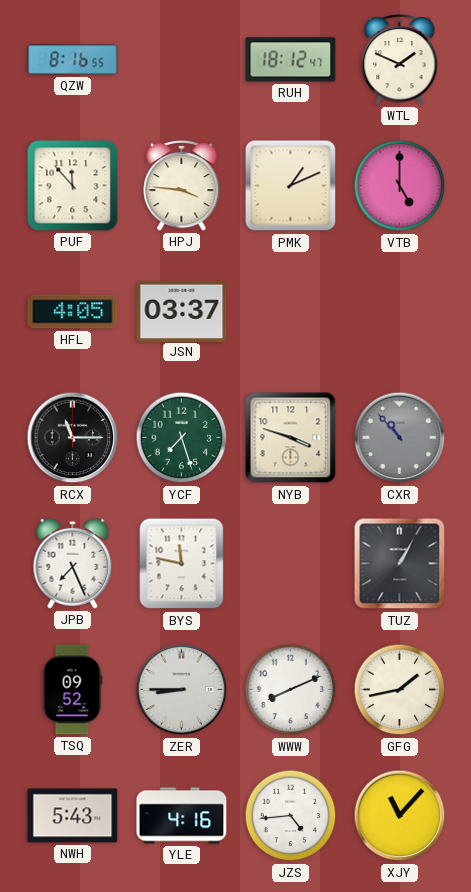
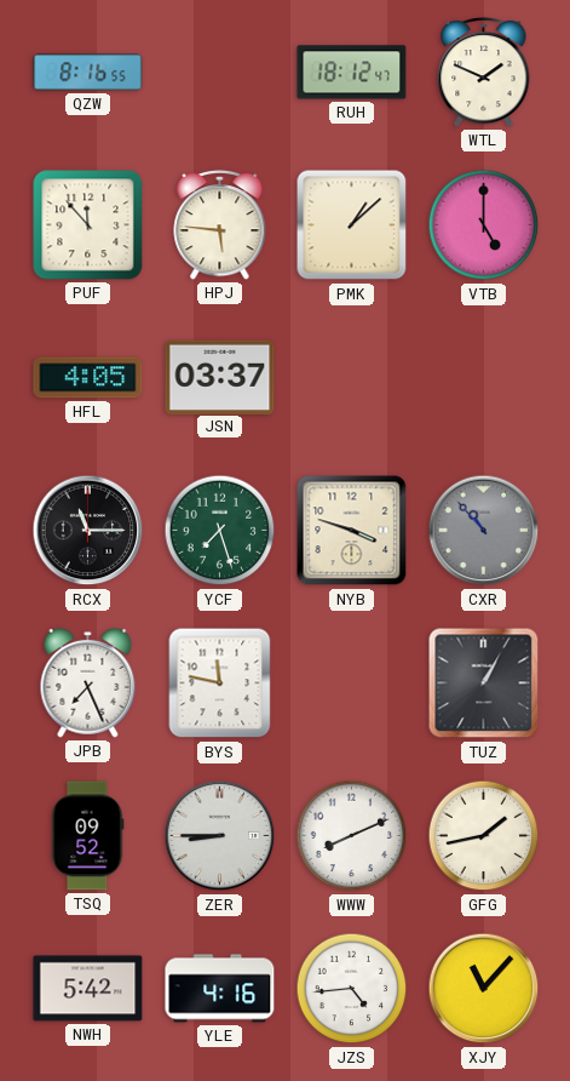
HPJ: 3:46 -> 5:46
PMK: 1:11 -> 1:08
NWH: 5:43 -> 5:42
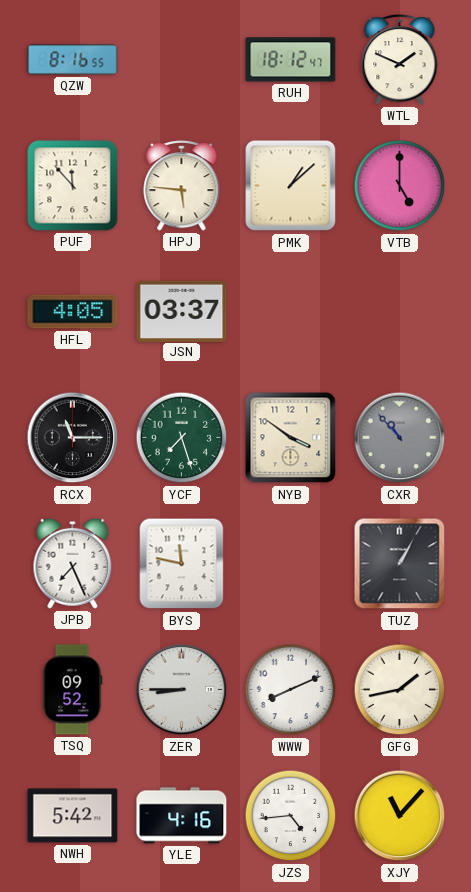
NYB: 3:48 -> 3:51
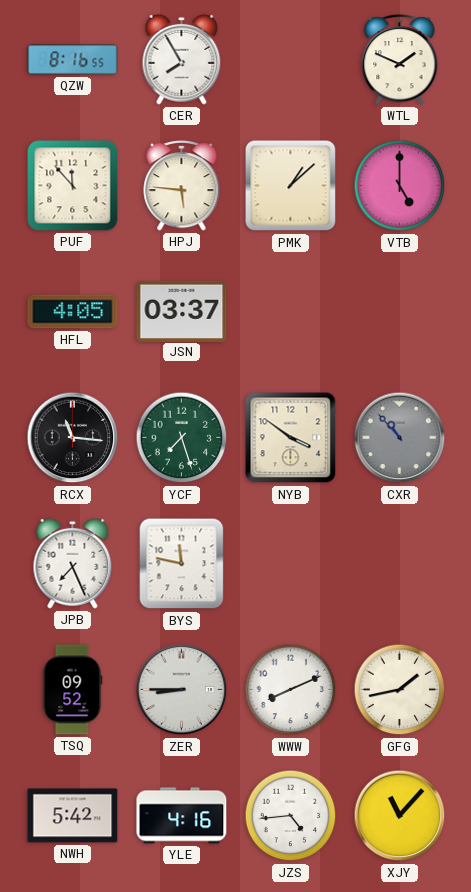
CER: none -> 7:55
RUH: 18:12 -> none
RCX: 11:15 -> 11:16
TUZ: 1:05 -> none
